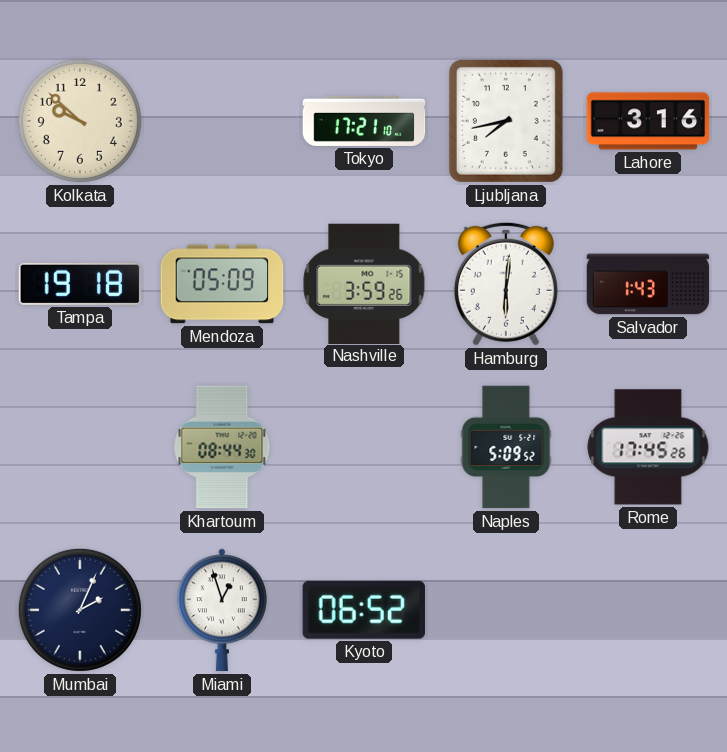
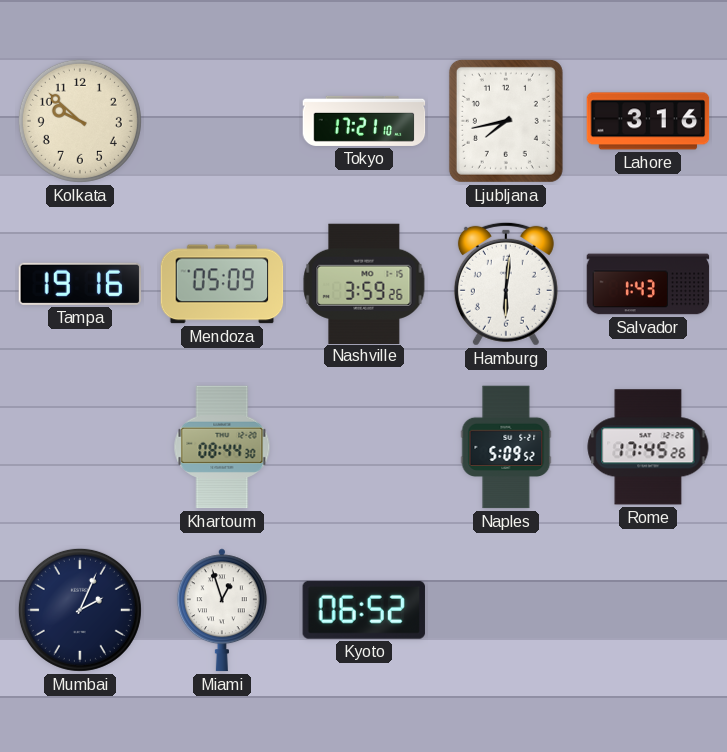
Tampa: 19:18 -> 19:16
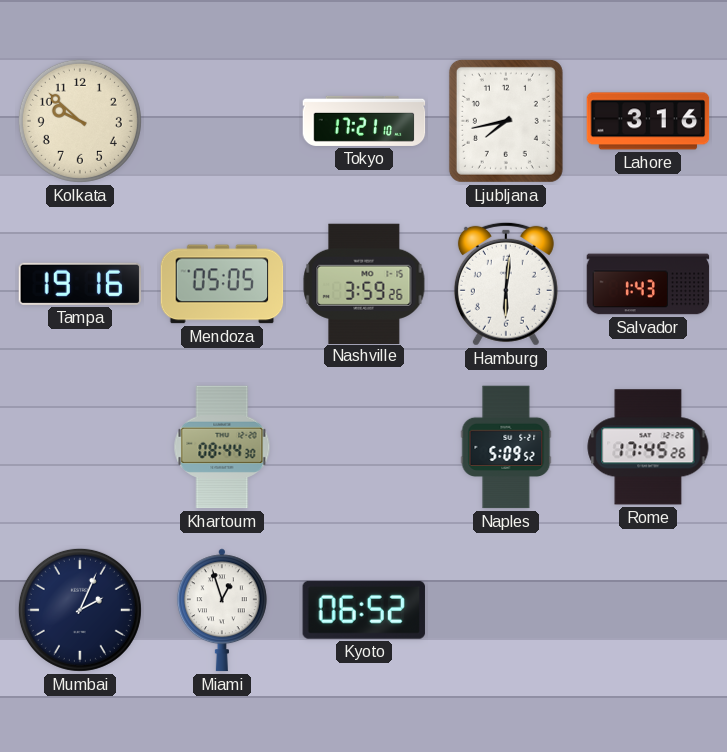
Mendoza: 05:09 -> 05:05
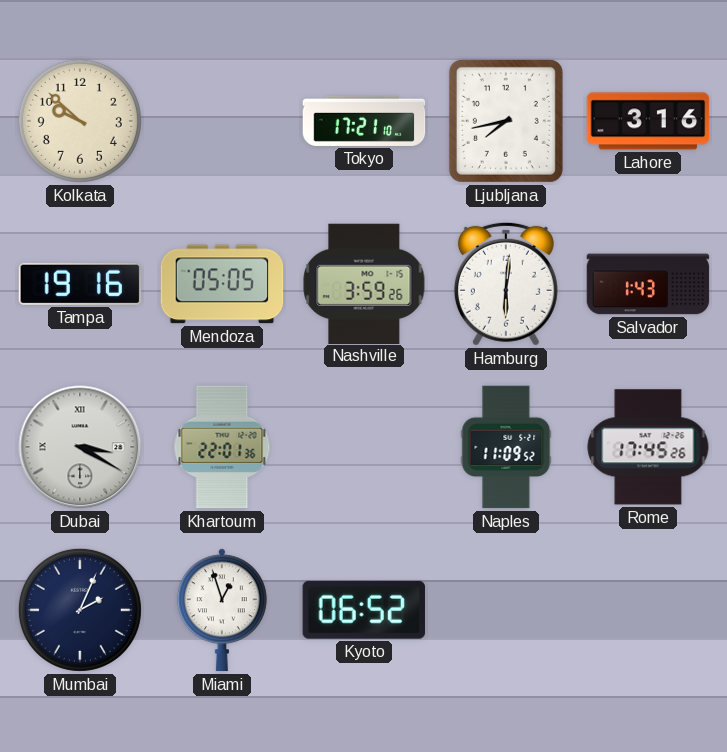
Dubai: none -> 3:20
Khartoum: 08:44 -> 22:01
Naples: 5:09 -> 11:09
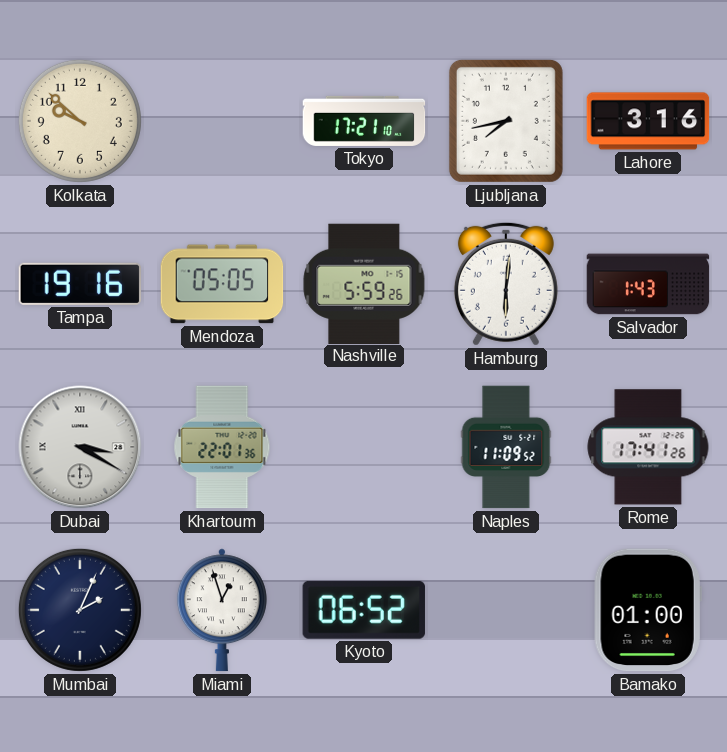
Nashville: 3:59 -> 5:59
Rome: 17:45 -> 17:41
Bamako: none -> 01:00
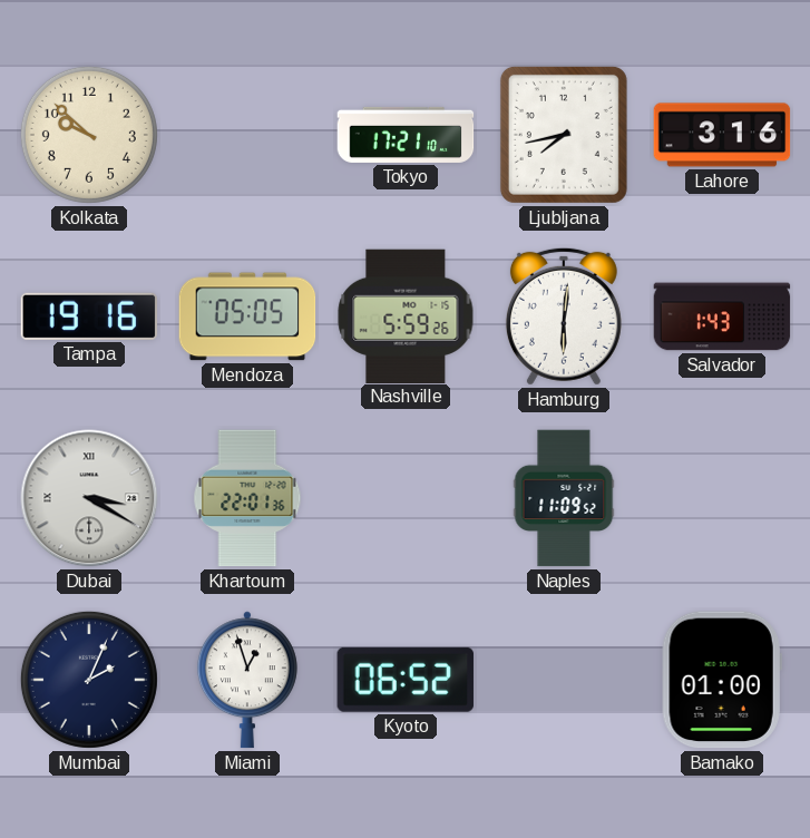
Rome: 17:41 -> none
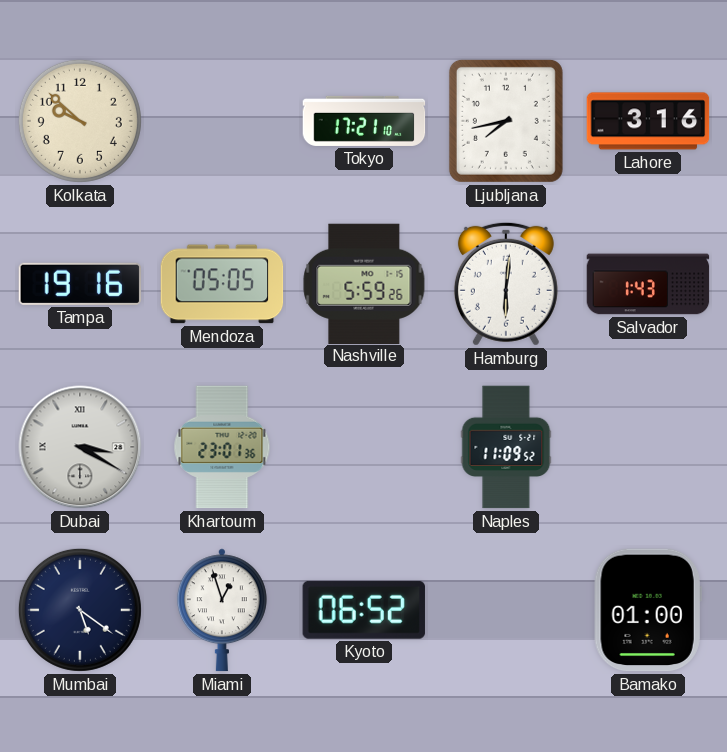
Khartoum: 22:01 -> 23:01
Mumbai: 2:04 -> 5:21
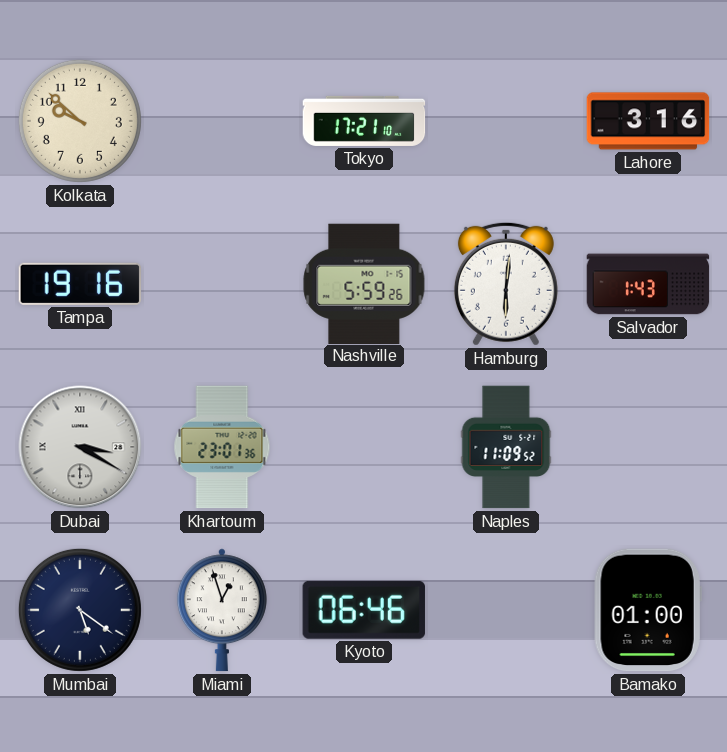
Ljubljana: 7:43 -> none
Mendoza: 05:05 -> none
Kyoto: 06:52 -> 06:46
